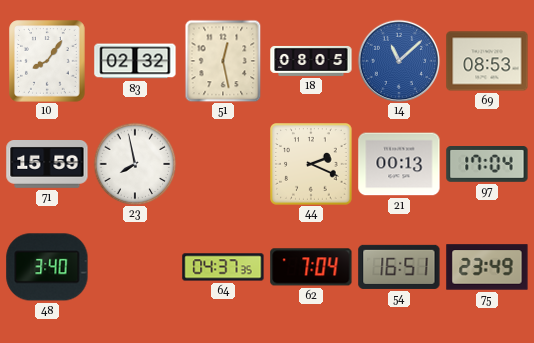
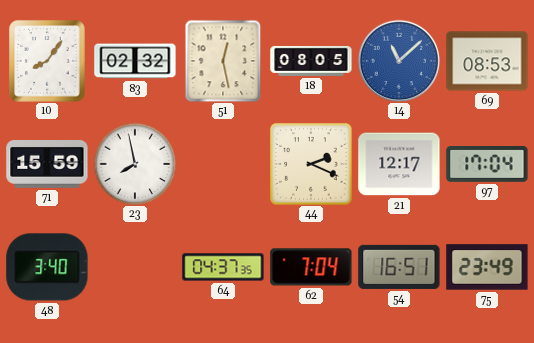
21: 00:13 -> 12:17
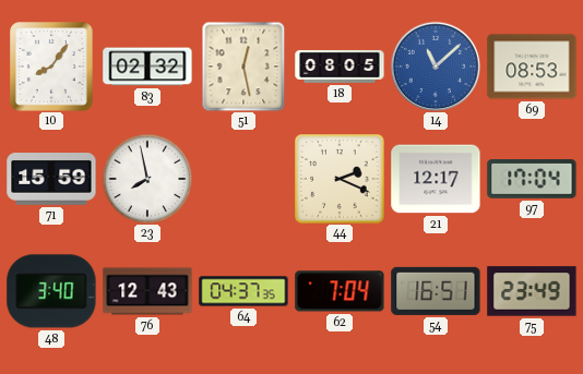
76: none -> 12:43
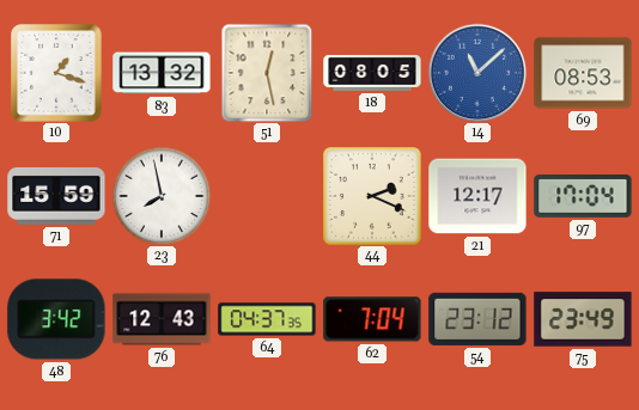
10: 8:06 -> 1:18
83: 02:32 -> 13:32
48: 3:40 -> 3:42
54: 16:51 -> 23:12
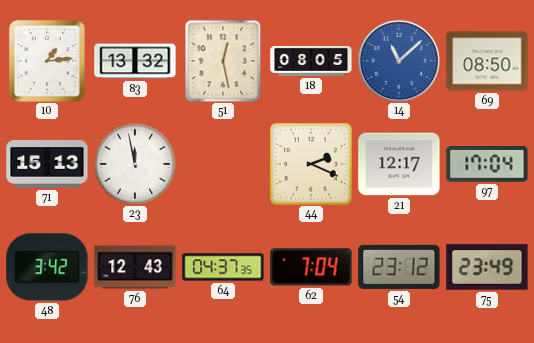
10: 1:18 -> 1:14
69: 08:53 -> 08:50
71: 15:59 -> 15:13
23: 7:58 -> 11:58
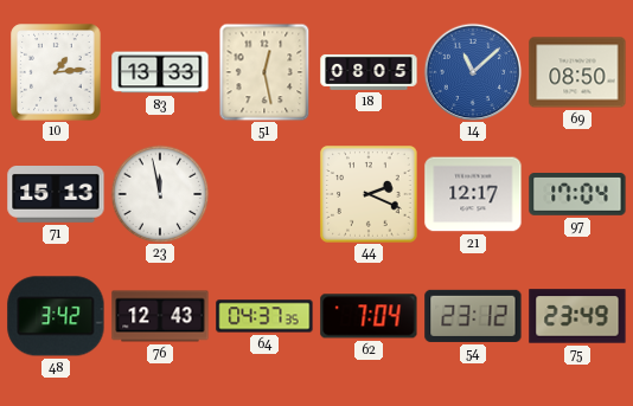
83: 13:32 -> 13:33
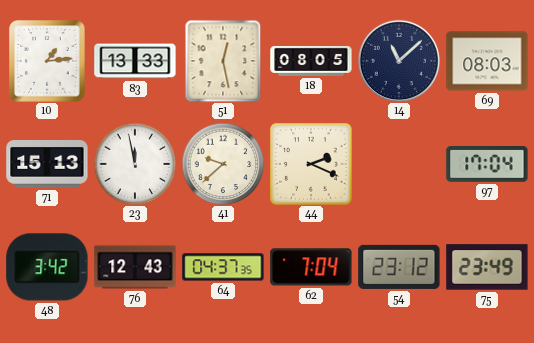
14 dial: blue -> navy
69: 08:50 -> 08:03
41: none -> 9:38
21: 12:17 -> none
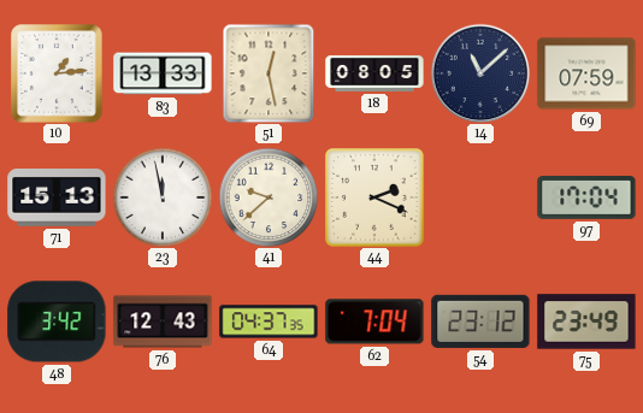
69: 08:03 -> 07:59
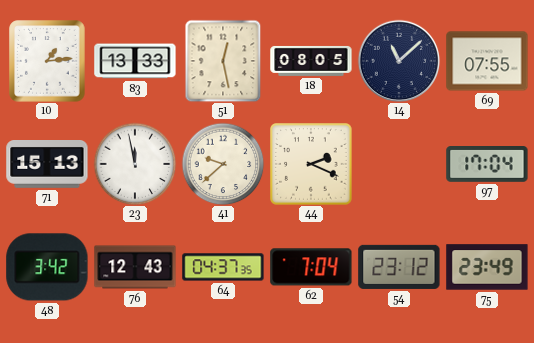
69: 07:59 -> 07:55
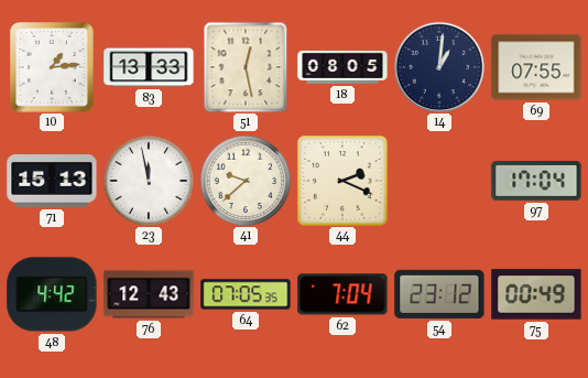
14: 11:08 -> 1:01
48: 3:42 -> 4:42
64: 04:37 -> 07:05
75: 23:49 -> 00:49
